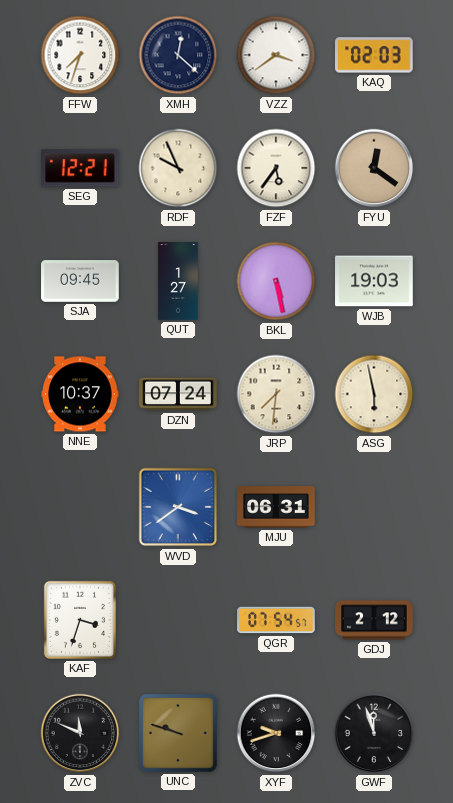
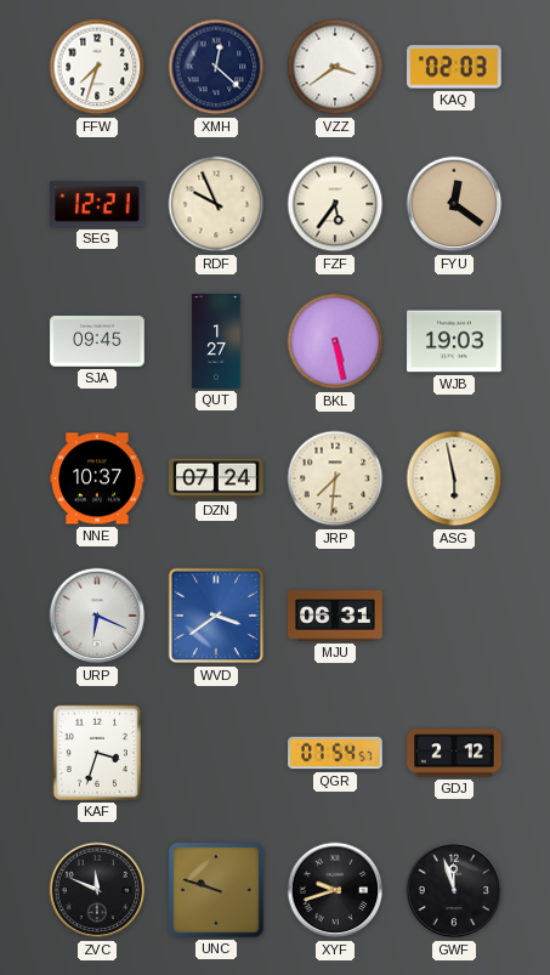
URP: none -> 6:19
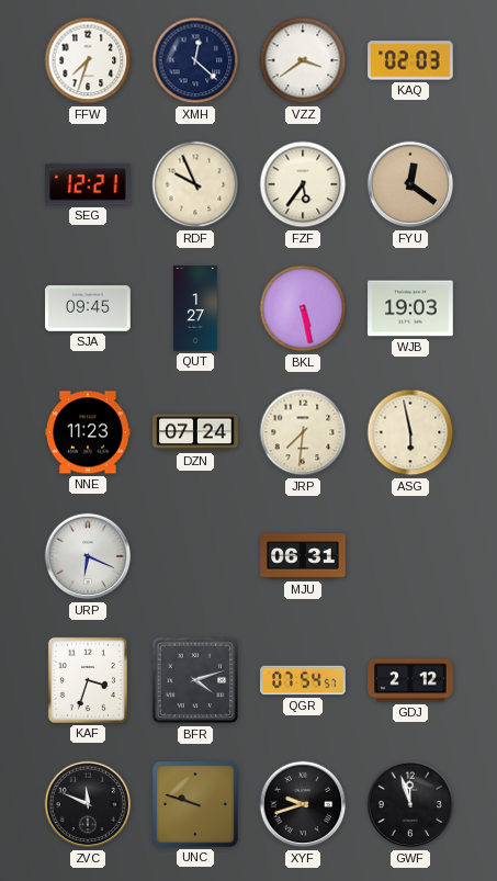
NNE: 10:37 -> 11:23
WVD: 3:39 -> none
BFR: none -> 4:12
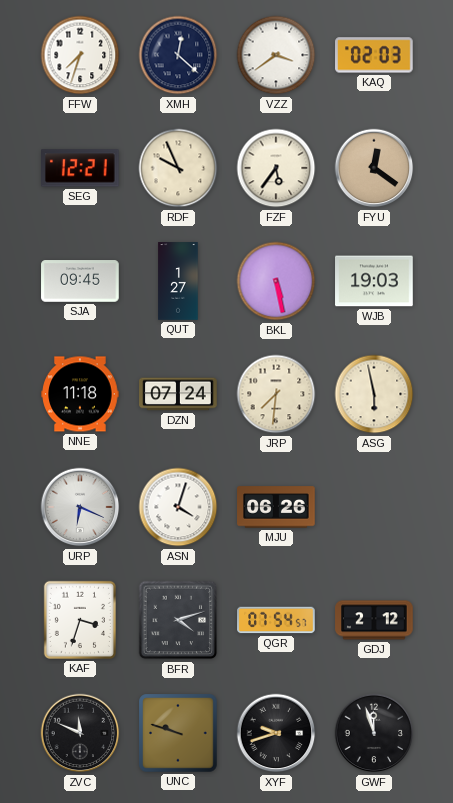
NNE: 11:23 -> 11:18
ASN: none -> 4:03
MJU: 06:31 -> 06:26
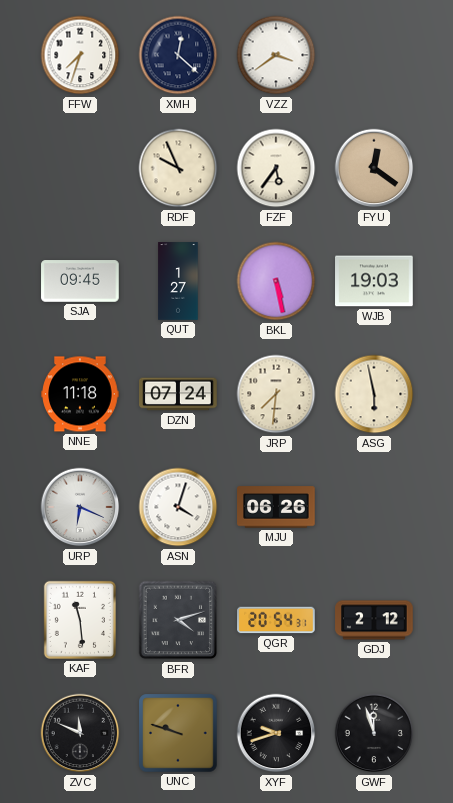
KAQ: 02:03 -> none
SEG: 12:21 -> none
KAF: 3:33 -> 11:29
QGR: 07:54 -> 20:54
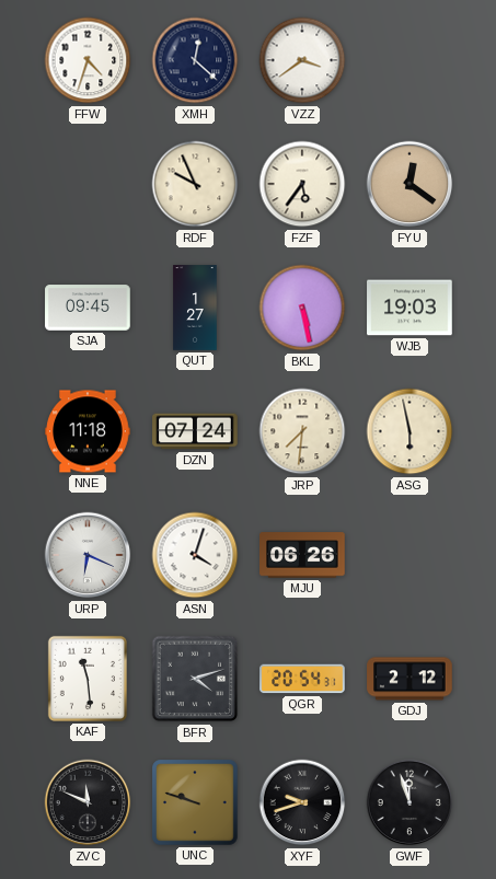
FFW: 7:33 -> 4:33
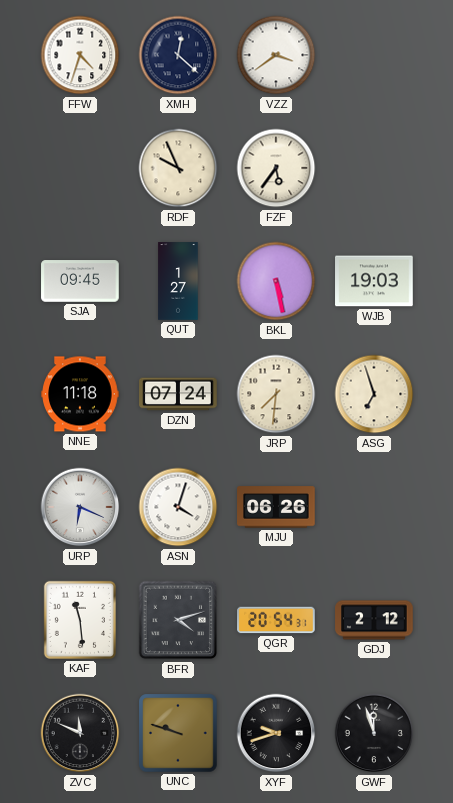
FYU: 12:21 -> none
ASG: 5:58 -> 6:57
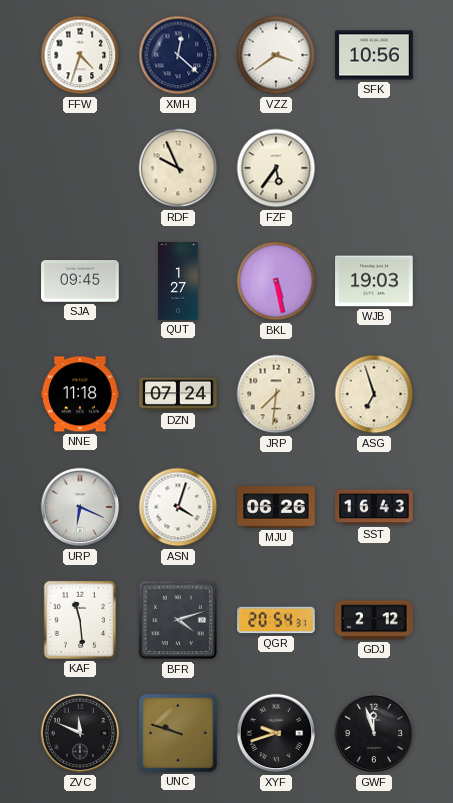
SFK: none -> 10:56
SST: none -> 16:43
